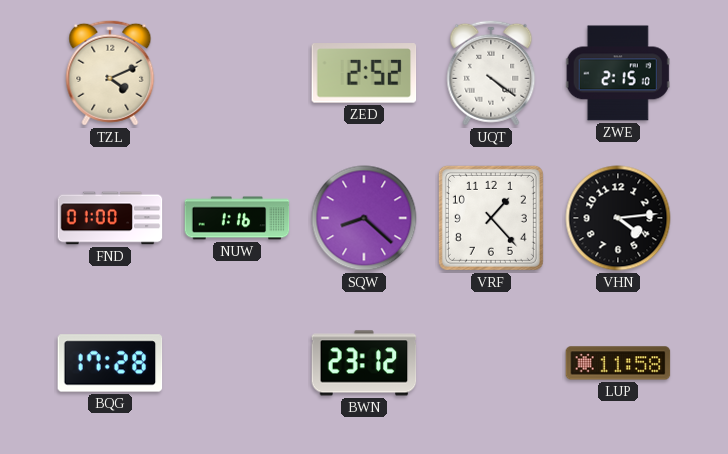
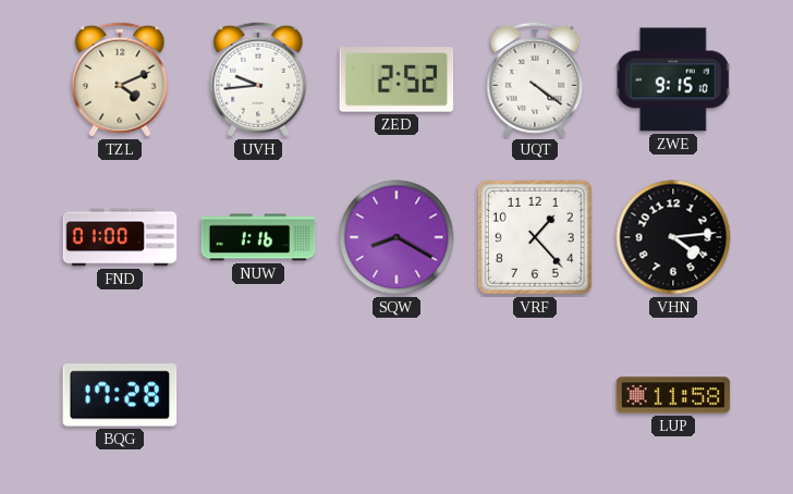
UVH: none -> 9:44
ZWE: 2:15 -> 9:15
SQW: 8:22 -> 8:20
BWN: 23:12 -> none
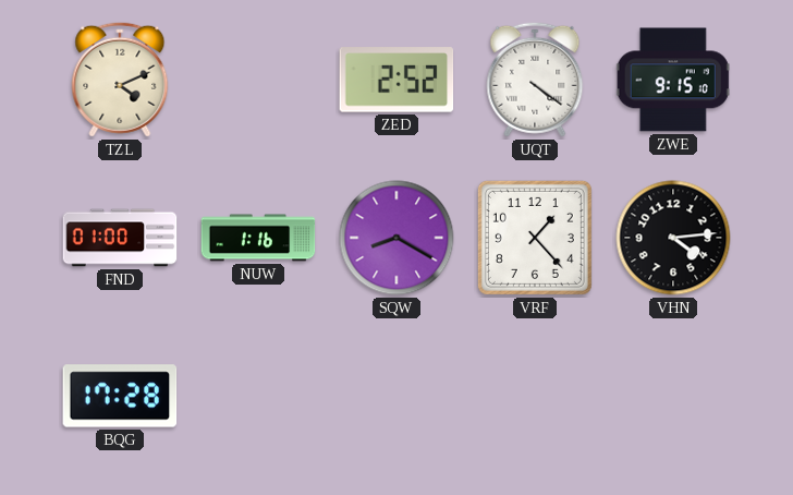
UVH: 9:44 -> none
LUP: 11:58 -> none
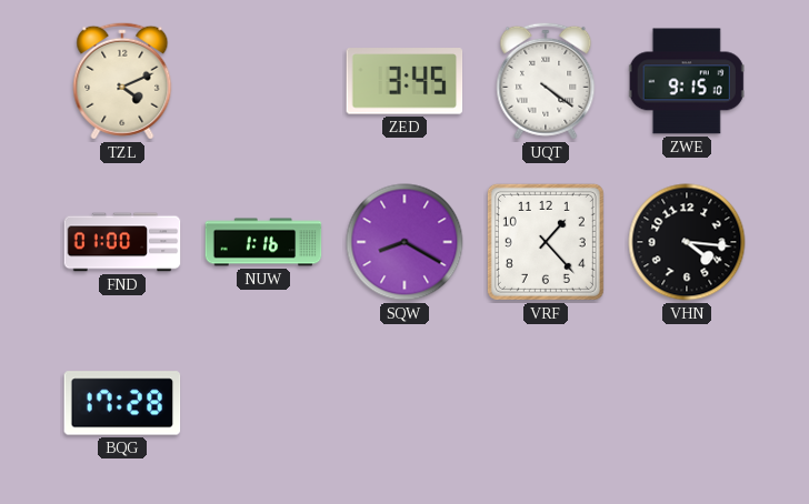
ZED: 2:52 -> 3:45
VHN: 4:14 -> 4:16
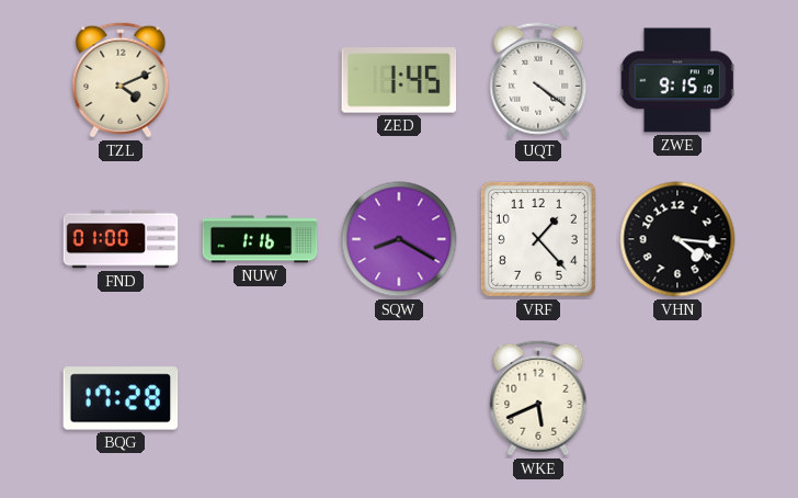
ZED: 3:45 -> 1:45
WKE: none -> 5:41
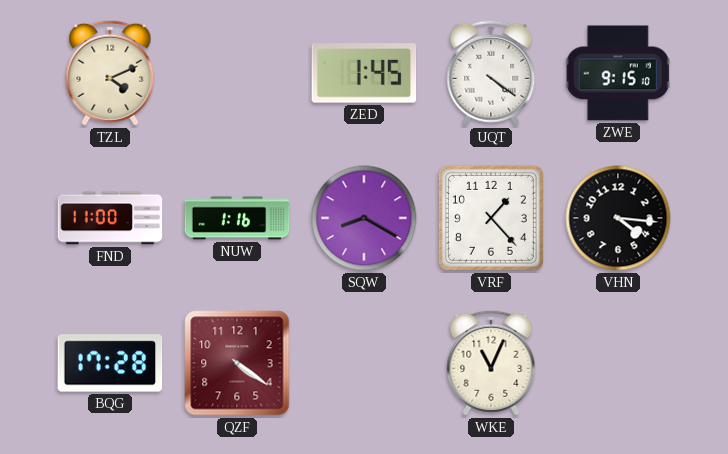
FND: 01:00 -> 11:00
QZF: none -> 4:21
WKE: 5:41 -> 11:04
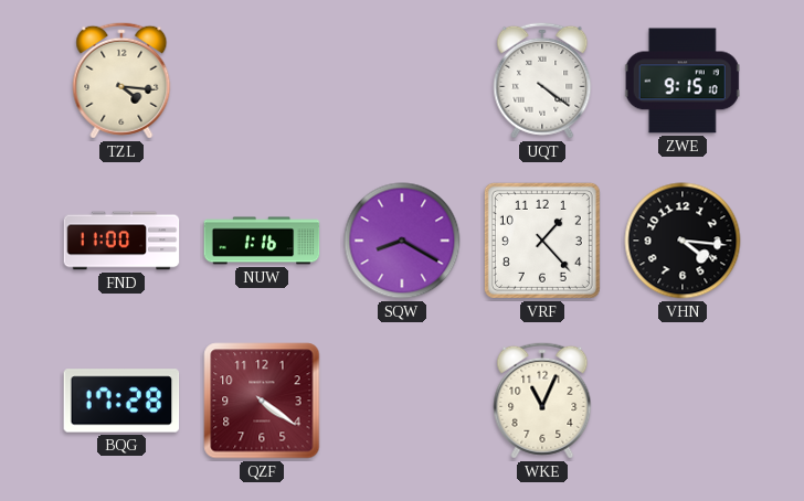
TZL: 4:11 -> 4:16
ZED: 1:45 -> none
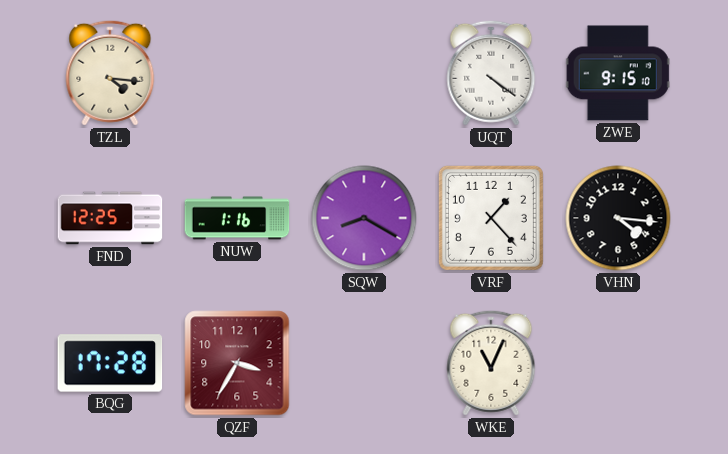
FND: 11:00 -> 12:25
QZF: 4:21 -> 3:35
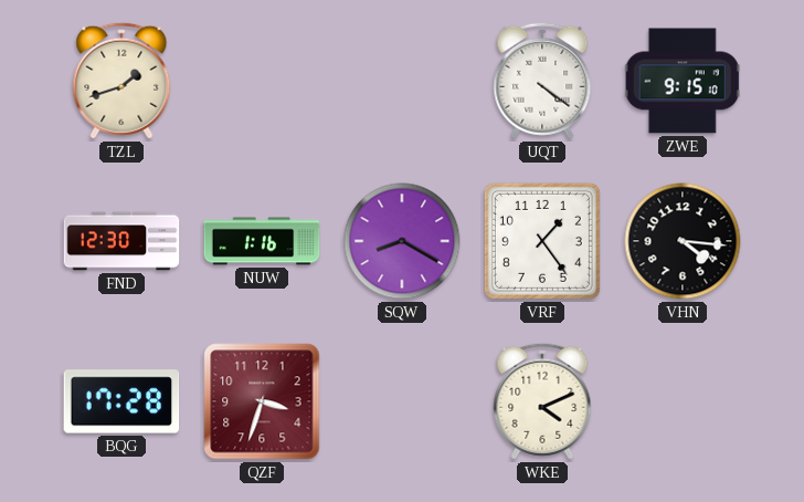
TZL: 4:16 -> 1:42
FND: 12:25 -> 12:30
VRF: 1:23 -> 1:24
QZF: 3:35 -> 3:33
WKE: 11:04 -> 4:11
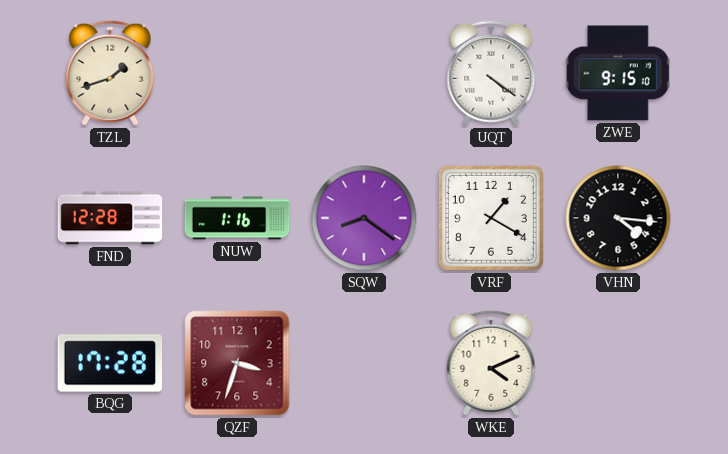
FND: 12:30 -> 12:28
SQW: 8:20 -> 8:21
VRF: 1:24 -> 1:20
